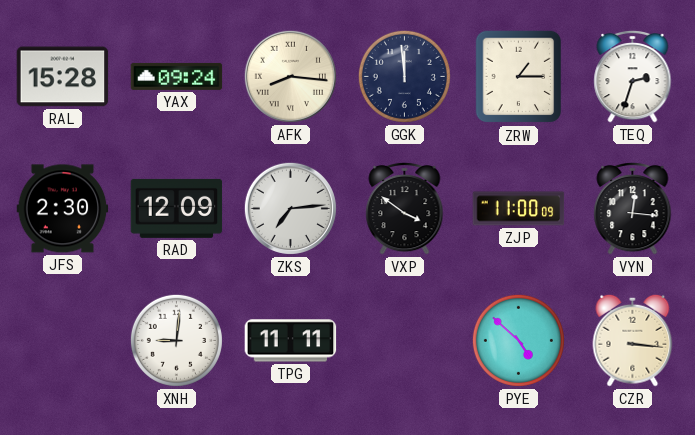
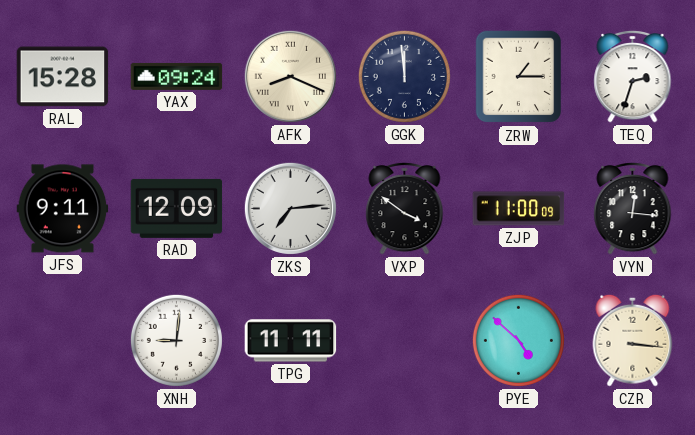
AFK: 8:16 -> 8:19
JFS: 2:30 -> 9:11
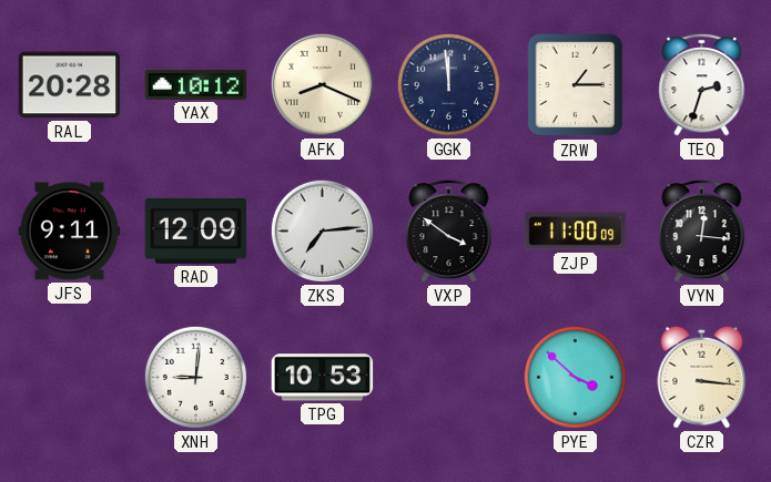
RAL: 15:28 -> 20:28
YAX: 09:24 -> 10:12
TPG: 11:11 -> 10:53
PYE: 4:52 -> 3:52
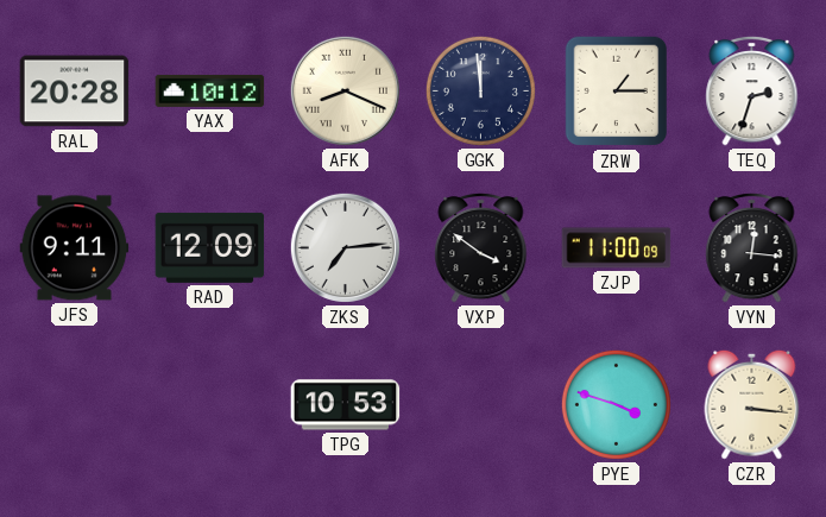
XNH: 9:01 -> none
PYE: 3:52 -> 3:48
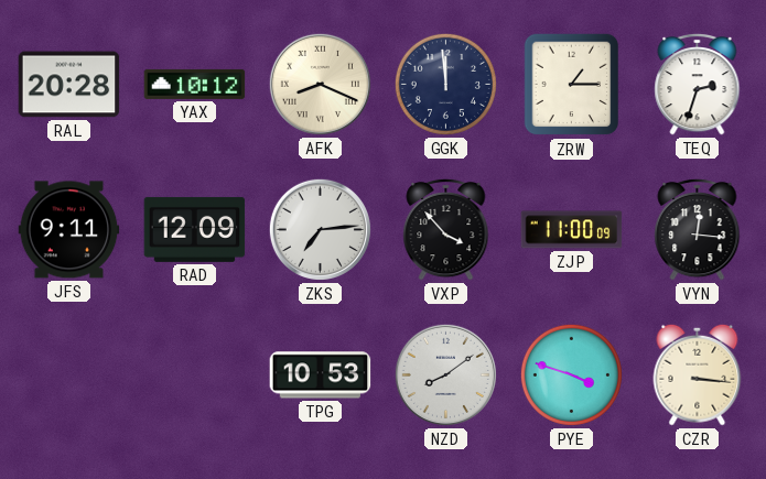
VXP: 3:51 -> 3:53
NZD: none -> 8:09
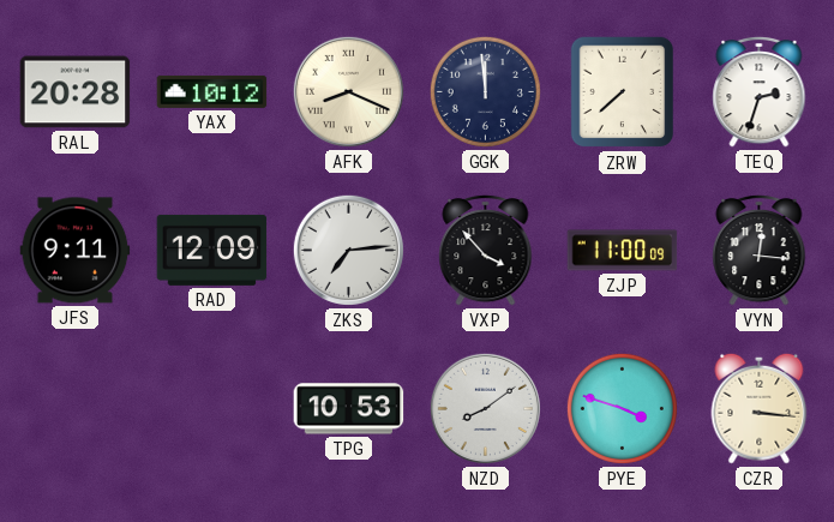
ZRW: 1:15 -> 7:38
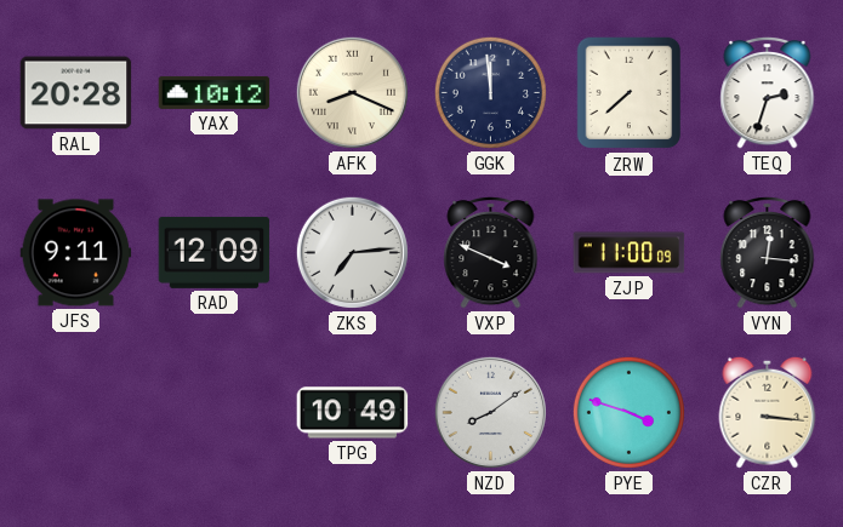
VXP: 3:53 -> 3:49
TPG: 10:53 -> 10:49
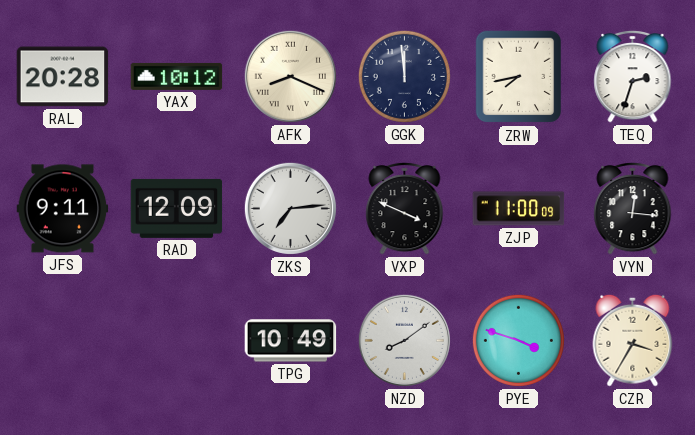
ZRW: 7:38 -> 7:43
CZR: 3:16 -> 3:35
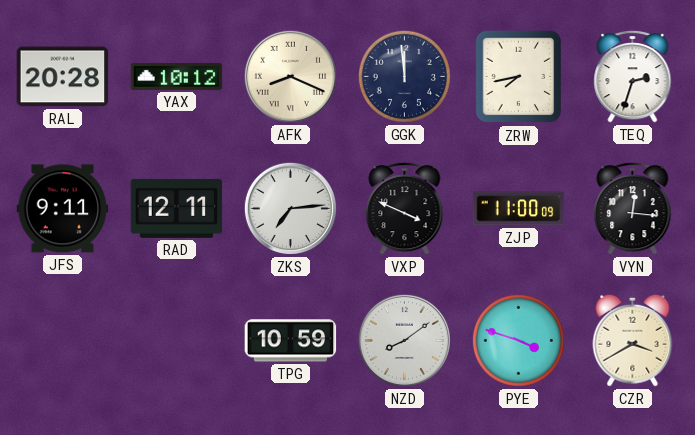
RAD: 12:09 -> 12:11
TPG: 10:49 -> 10:59
CZR: 3:35 -> 3:40
